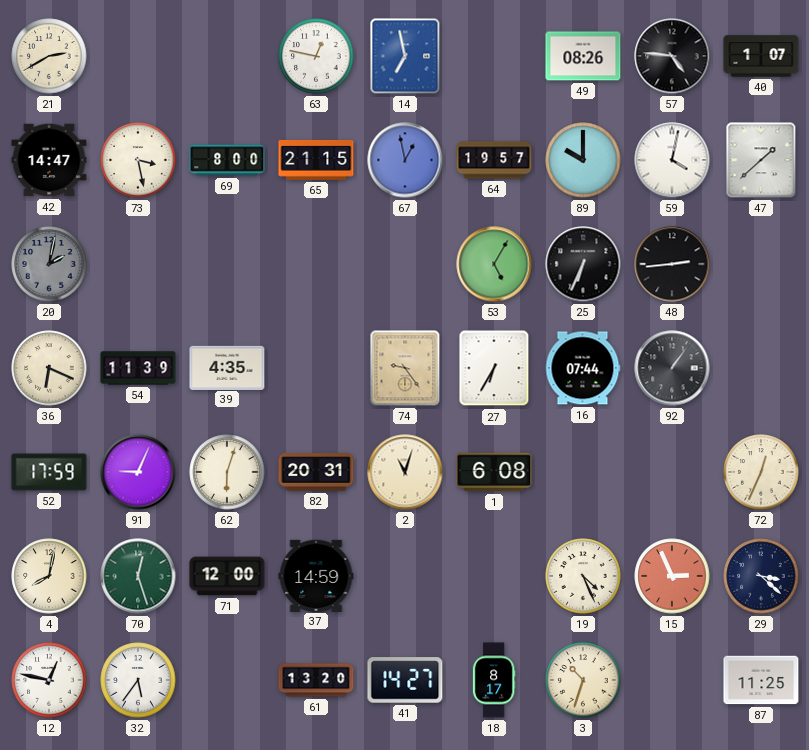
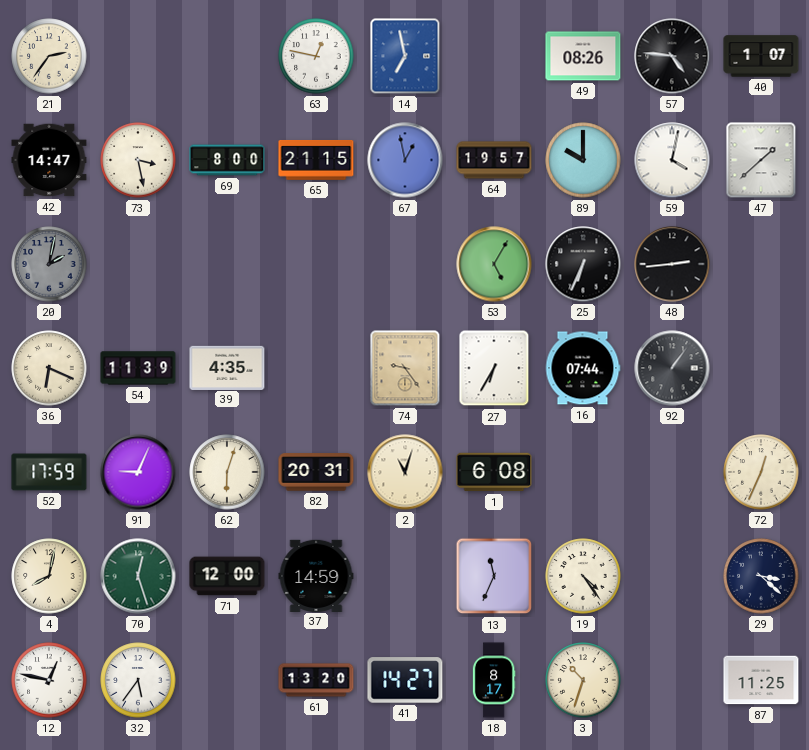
21: 2:40 -> 2:36
13: none -> 11:34
19: 4:26 -> 4:24
15: 2:56 -> none
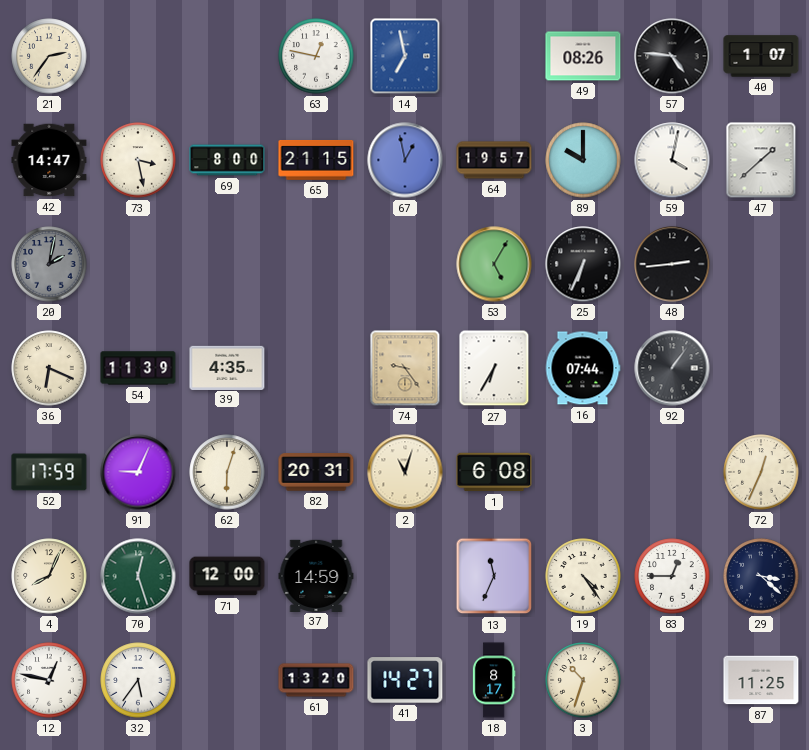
4: 8:02 -> 8:04
83: none -> 12:45
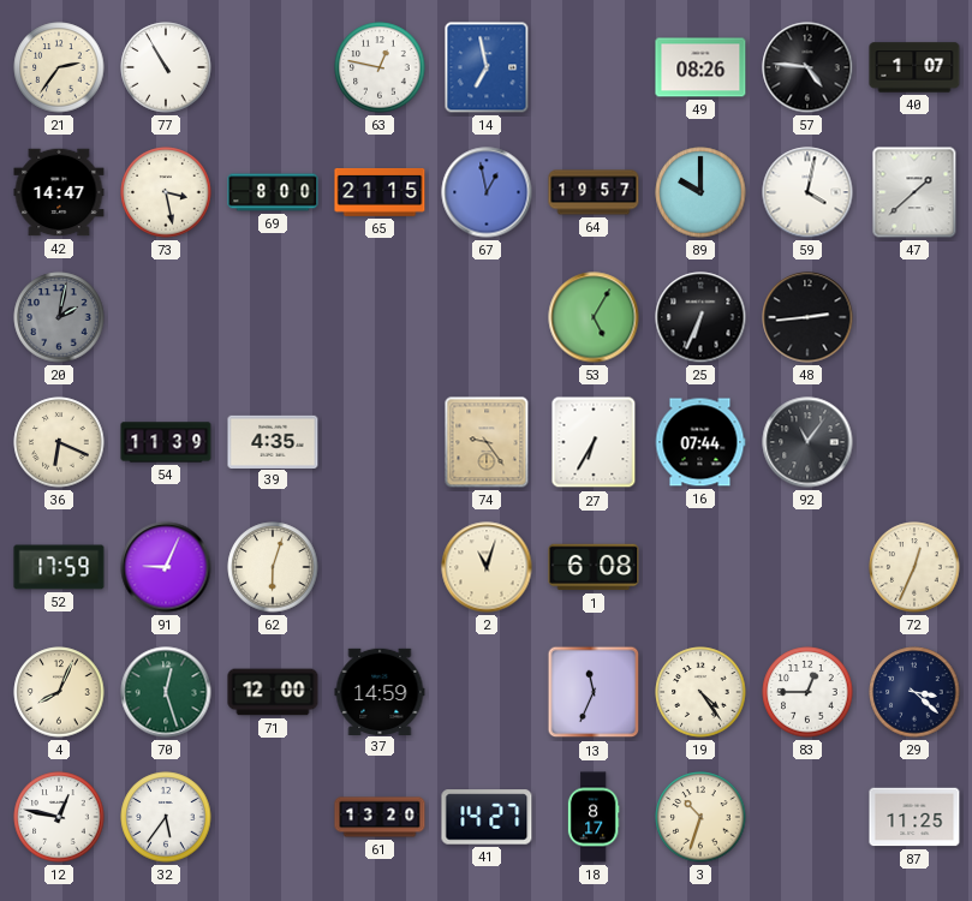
77: none -> 10:55
92: 1:06 -> 11:06
82: 20:31 -> none
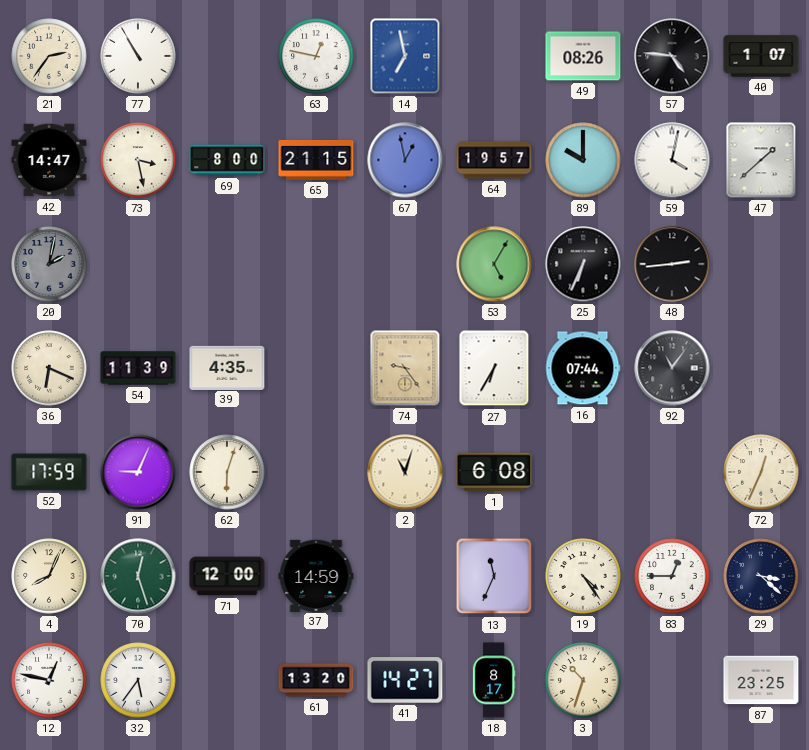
87: 11:25 -> 23:25
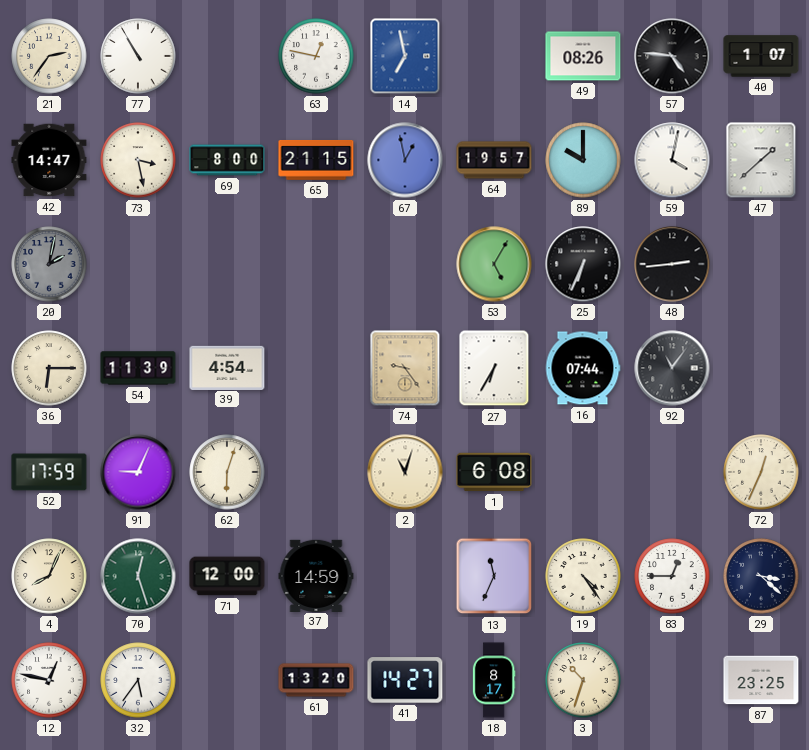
36: 6:19 -> 6:15
39: 4:35 -> 4:54
